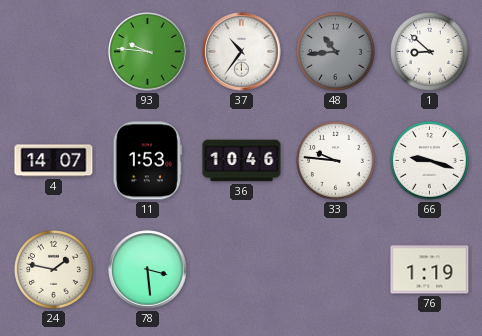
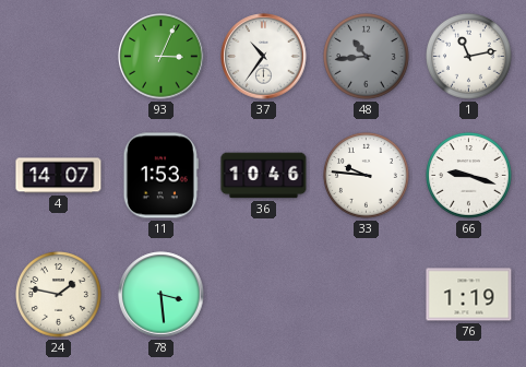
93: 9:46 -> 3:04
1: 8:52 -> 11:13
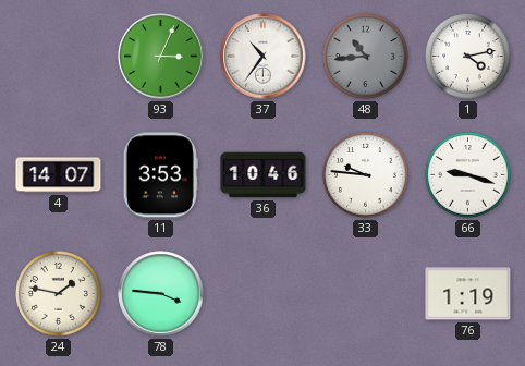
1: 11:13 -> 4:13
11: 1:53 -> 3:53
78: 3:29 -> 3:46
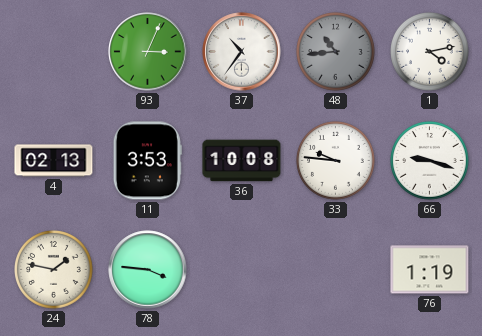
4: 14:07 -> 02:13
36: 10:46 -> 10:08
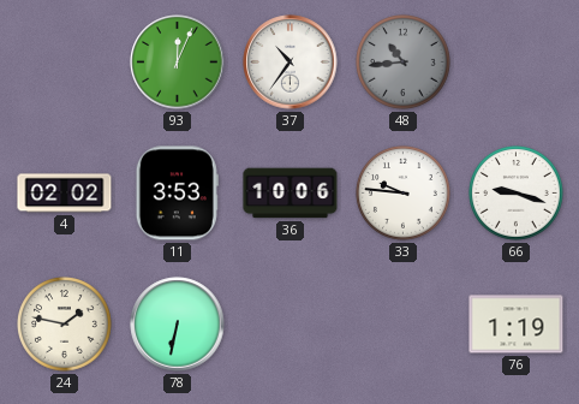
93: 3:04 -> 12:04
1: 4:13 -> none
4: 02:13 -> 02:02
36: 10:08 -> 10:06
78: 3:46 -> 6:32
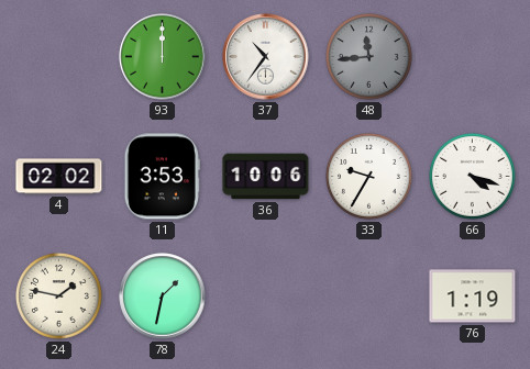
93: 12:04 -> 12:00
48: 10:44 -> 11:44
33: 9:46 -> 9:35
66: 9:18 -> 4:18
78: 6:32 -> 1:32
